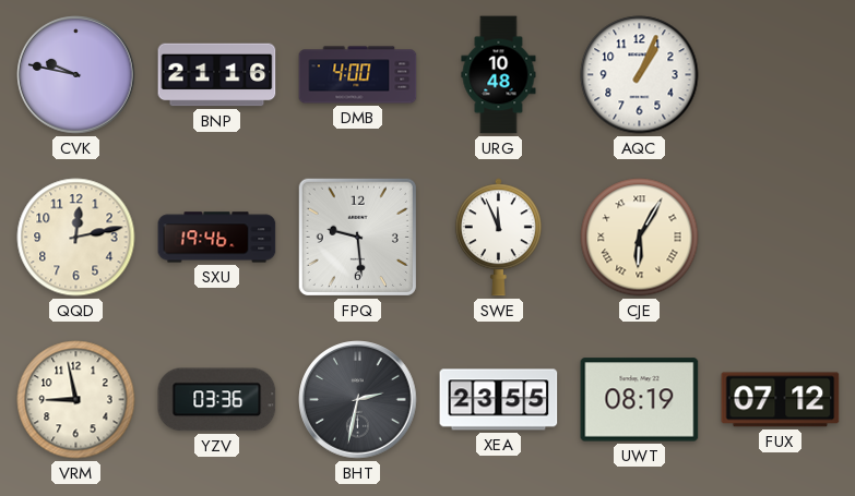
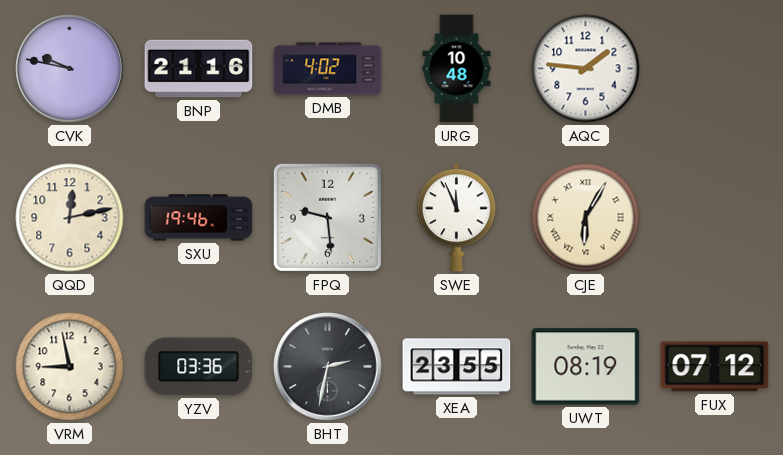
DMB: 4:00 -> 4:02
AQC: 1:04 -> 1:46
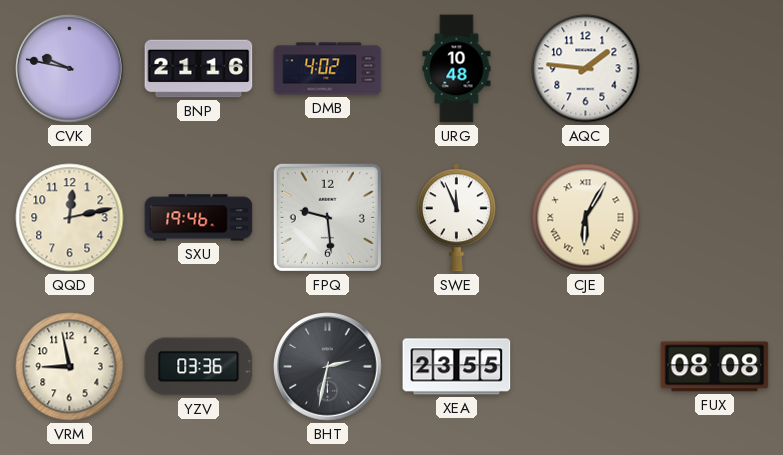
UWT: 08:19 -> none
FUX: 07:12 -> 08:08
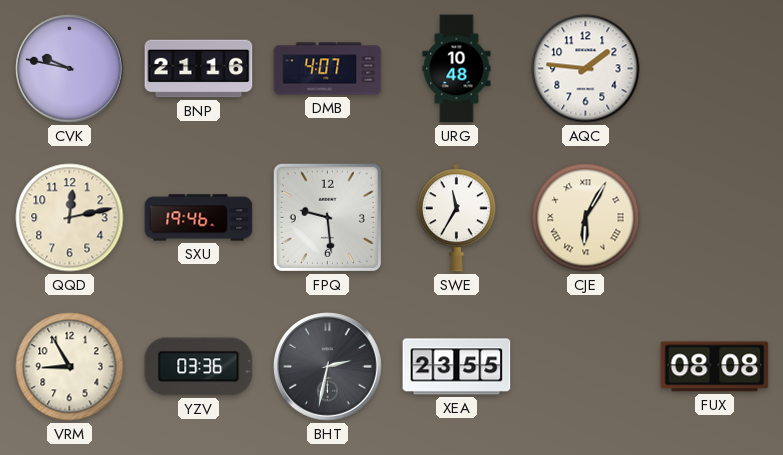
DMB: 4:02 -> 4:07
SWE: 11:56 -> 11:35
VRM: 8:58 -> 8:55
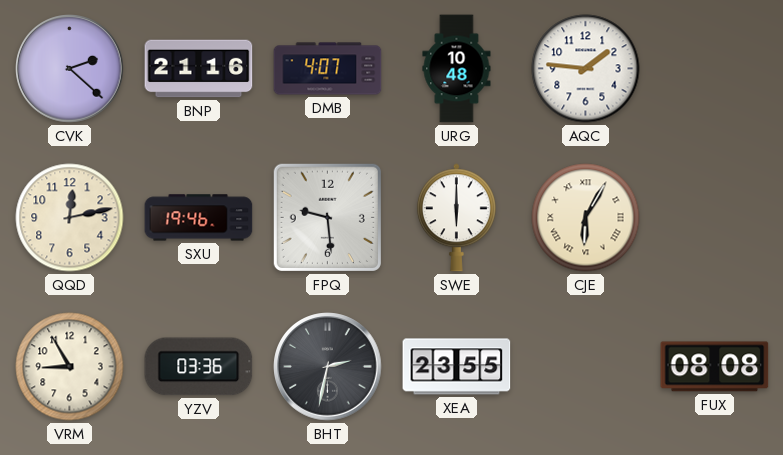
CVK: 9:47 -> 2:22
SWE: 11:35 -> 6:00
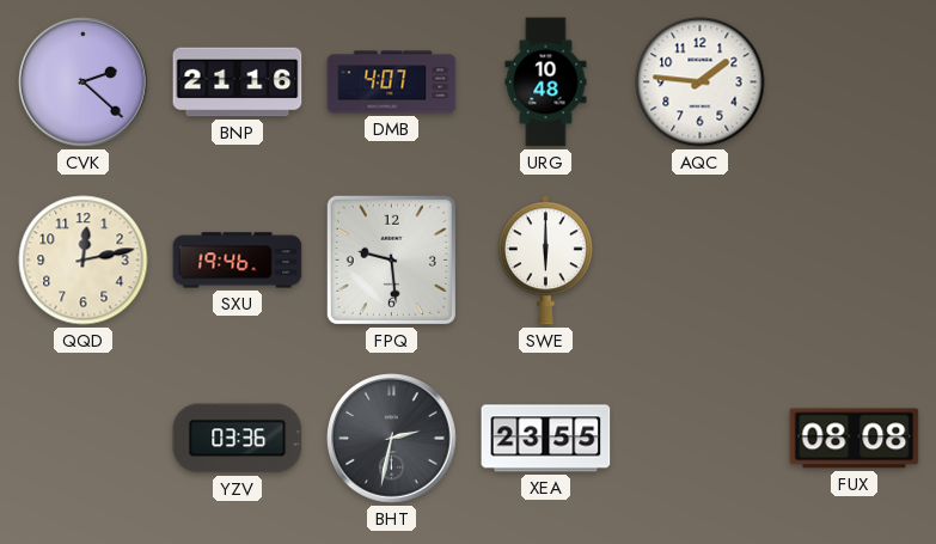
CJE: 6:05 -> none
VRM: 8:55 -> none
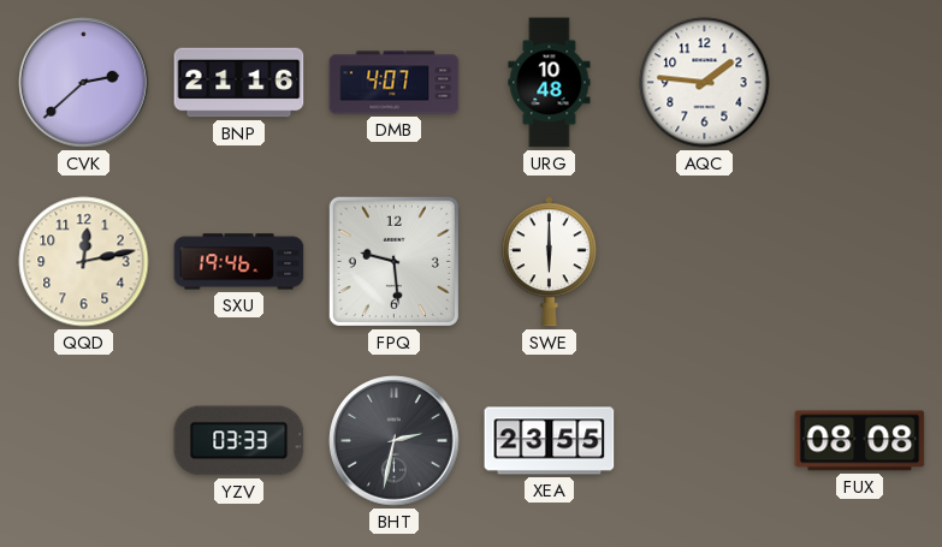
CVK: 2:22 -> 2:38
YZV: 03:36 -> 03:33
